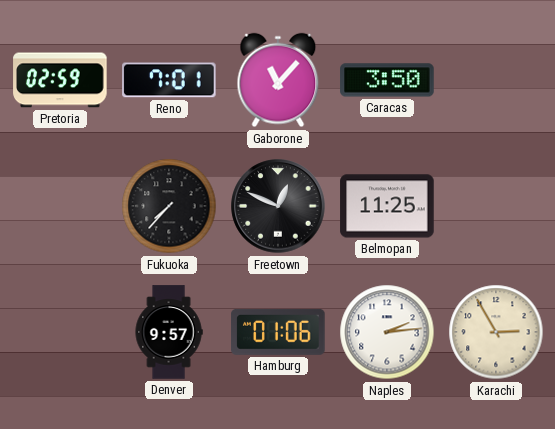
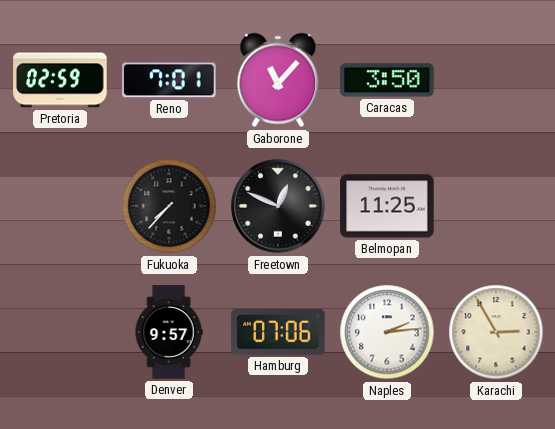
Hamburg: 01:06 -> 07:06
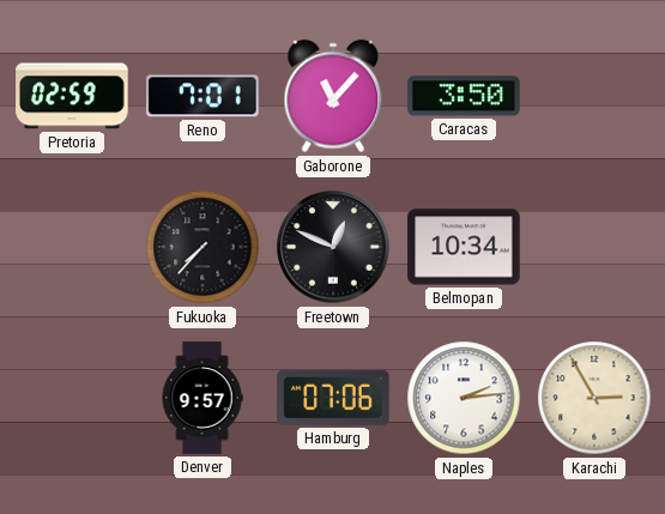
Belmopan: 11:25 -> 10:34
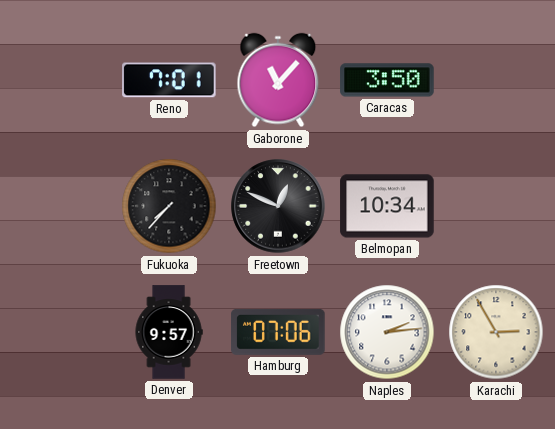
Pretoria: 02:59 -> none
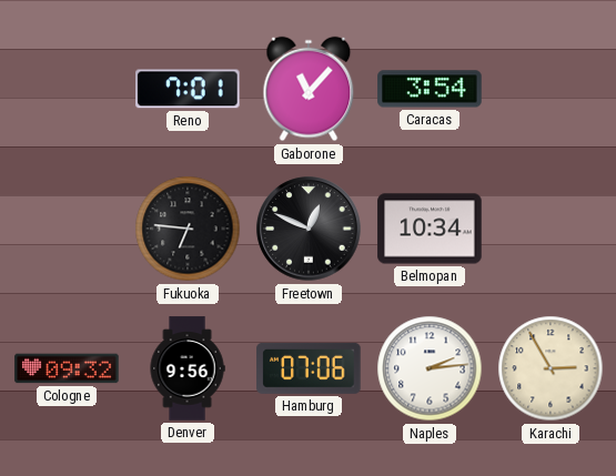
Caracas: 3:50 -> 3:54
Fukuoka: 7:37 -> 6:46
Cologne: none -> 09:32
Denver: 9:57 -> 9:56
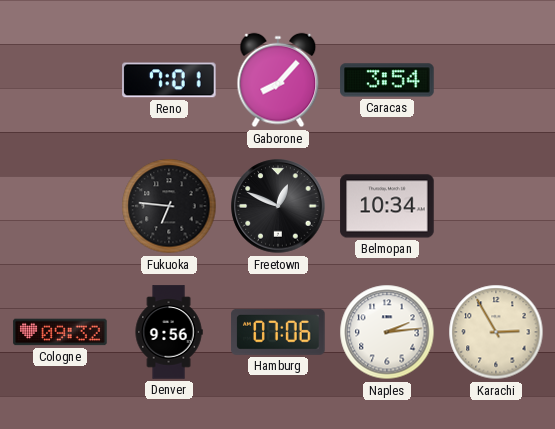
Gaborone: 11:07 -> 8:07
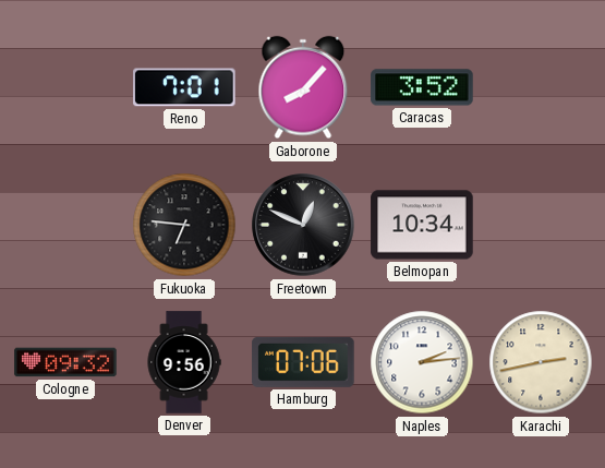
Caracas: 3:54 -> 3:52
Karachi: 2:55 -> 2:43
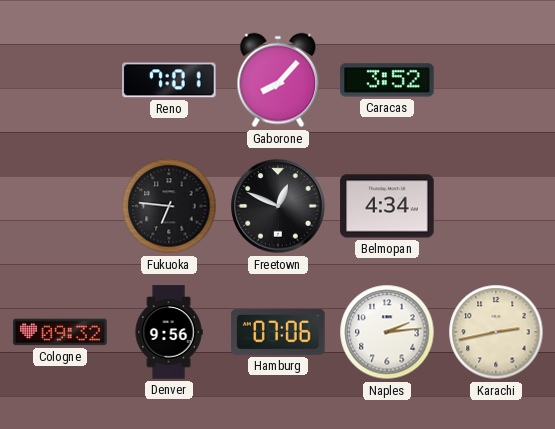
Belmopan: 10:34 -> 4:34
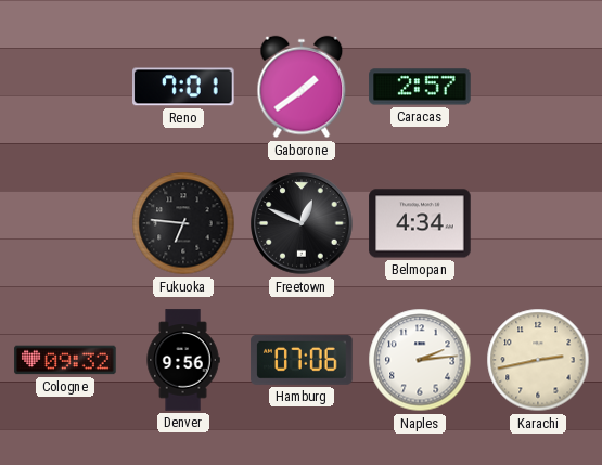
Gaborone: 8:07 -> 1:39
Caracas: 3:52 -> 2:57
